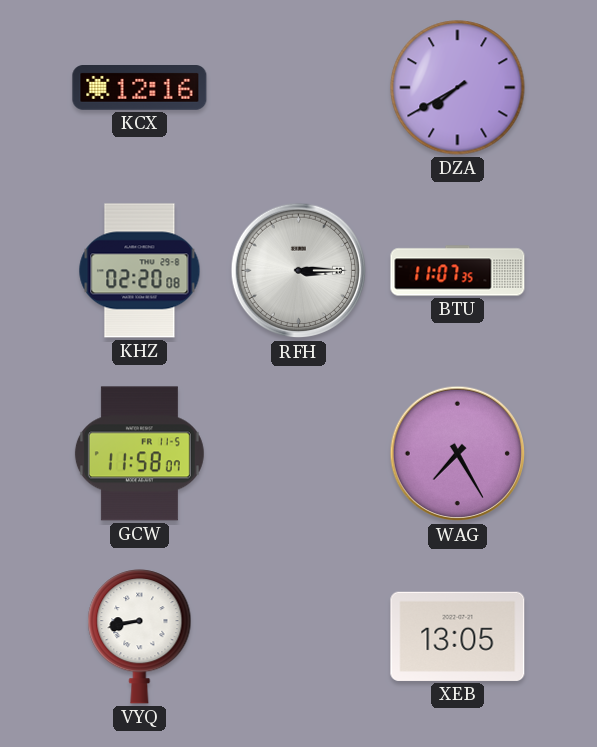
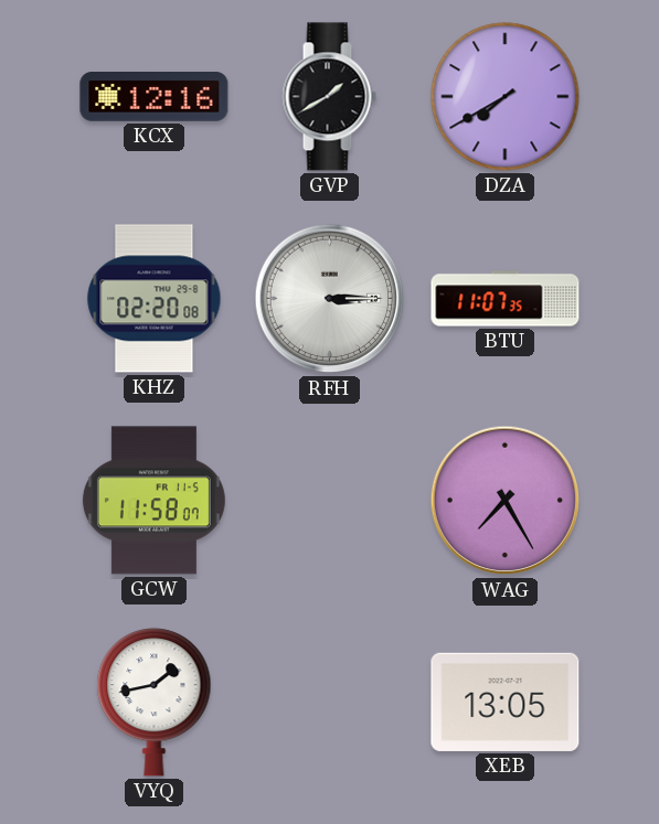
GVP: none -> 1:40
VYQ: 8:43 -> 1:43
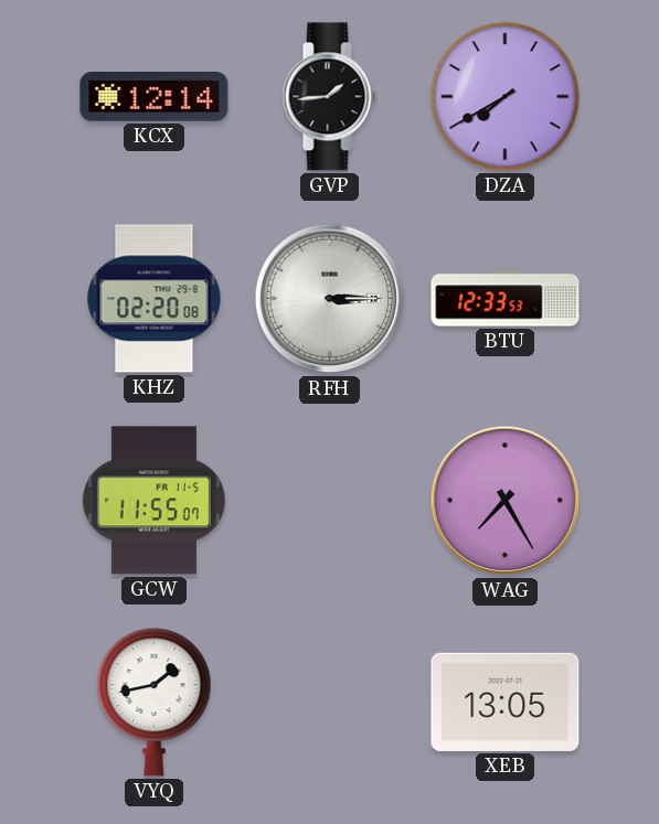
KCX: 12:16 -> 12:14
GVP: 1:40 -> 1:44
BTU: 11:07 -> 12:33
GCW: 11:58 -> 11:55
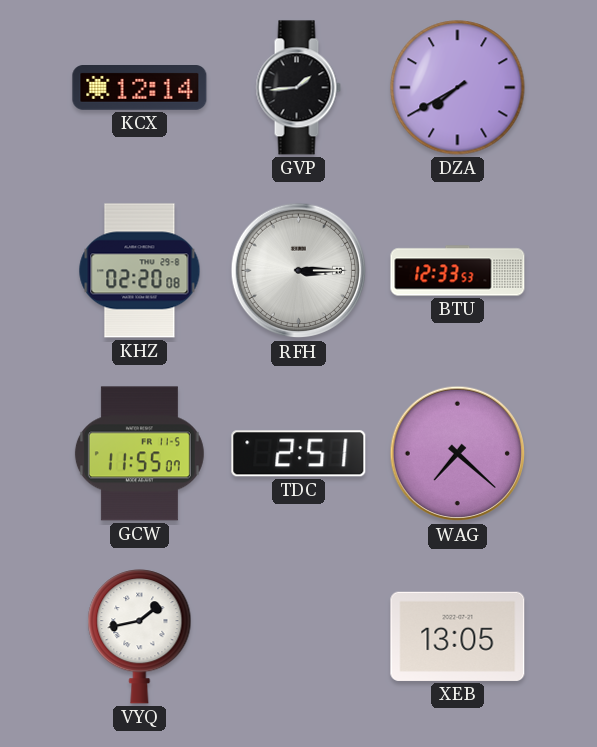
TDC: none -> 2:51
WAG: 7:25 -> 7:22
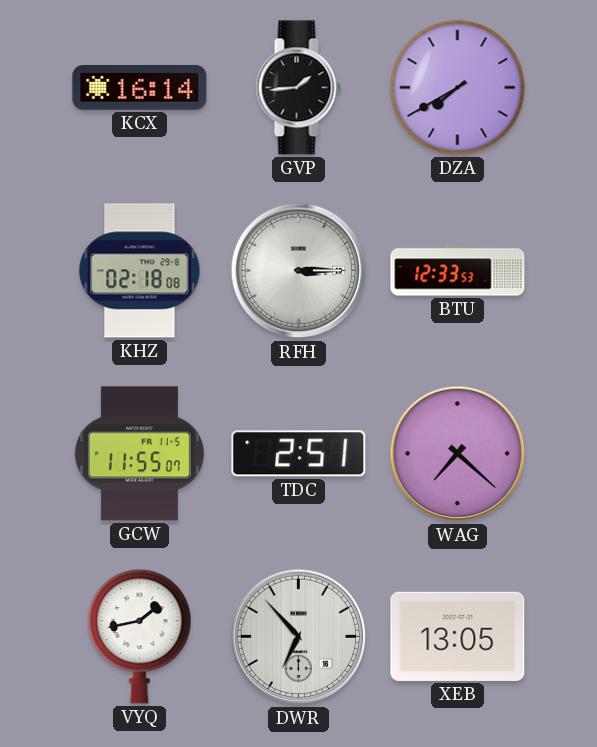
KCX: 12:14 -> 16:14
KHZ: 02:20 -> 02:18
DWR: none -> 6:53
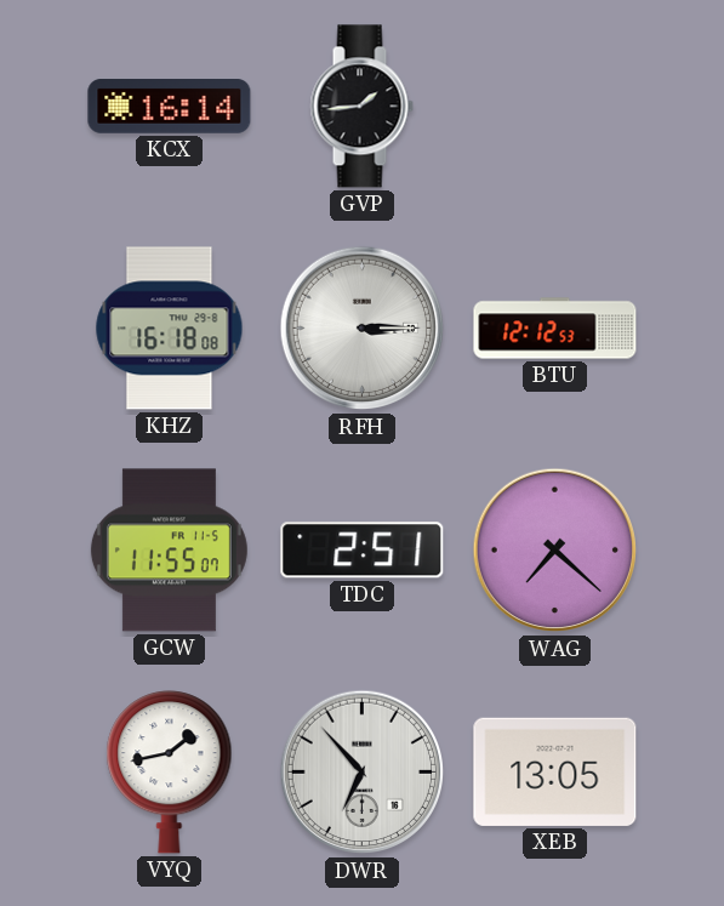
DZA: 7:40 -> none
KHZ: 02:18 -> 16:18
BTU: 12:33 -> 12:12
